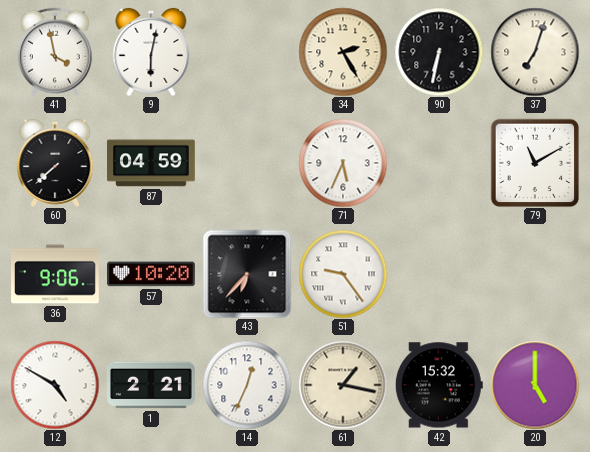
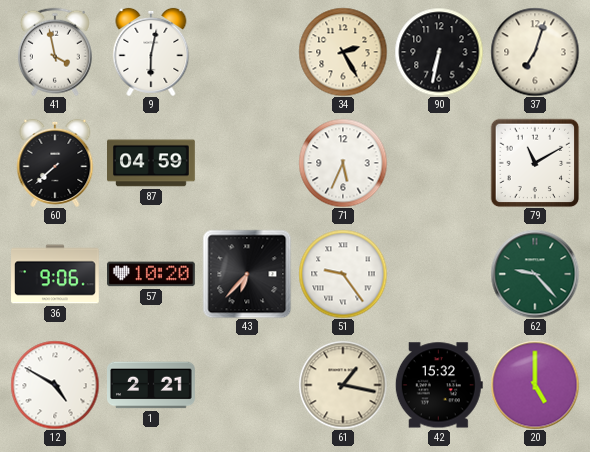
62: none -> 9:23
14: 12:34 -> none
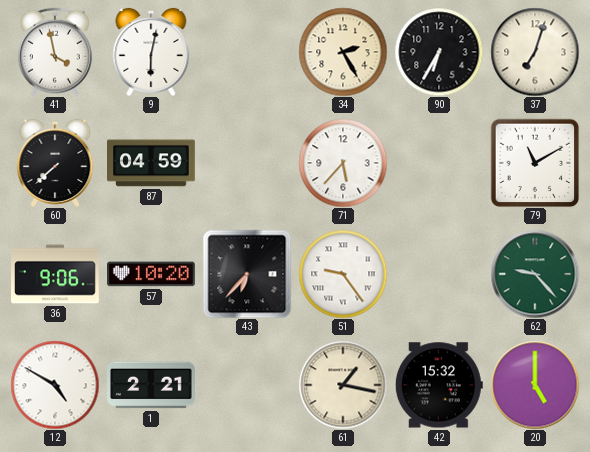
90: 6:32 -> 6:35
71: 5:34 -> 5:37
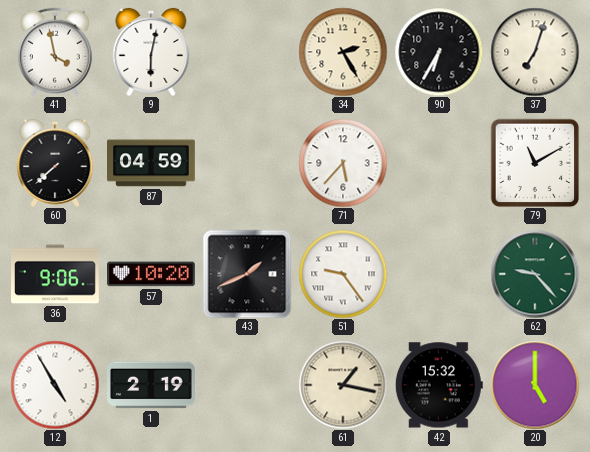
43: 6:37 -> 1:41
12: 4:50 -> 4:55
1: 2:21 -> 2:19
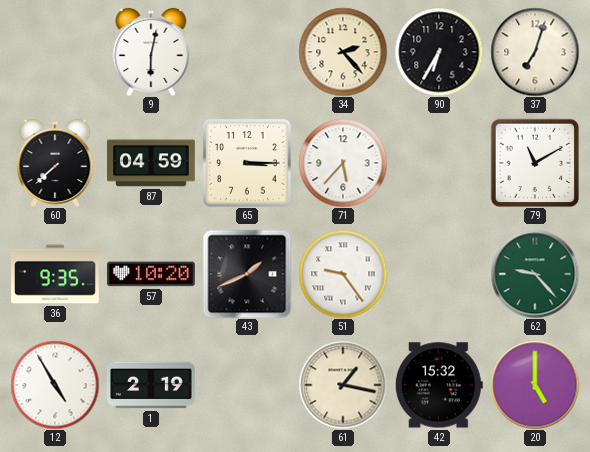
41: 3:58 -> none
34: 2:25 -> 2:23
65: none -> 3:15
36: 9:06 -> 9:35
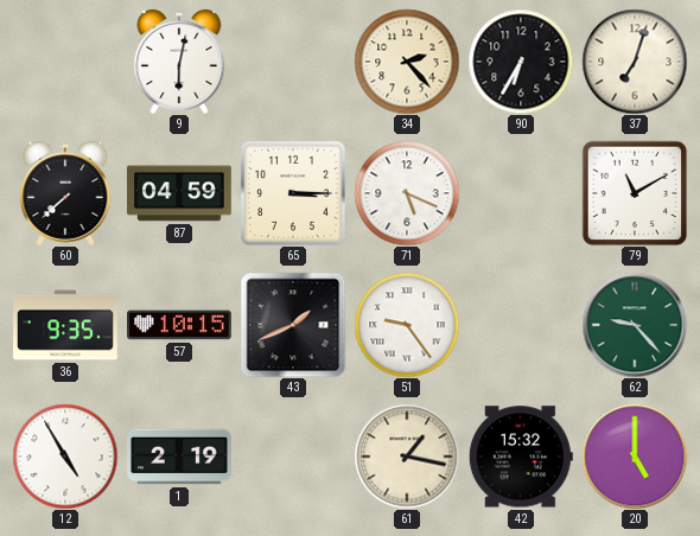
71: 5:37 -> 5:19
57: 10:20 -> 10:15
